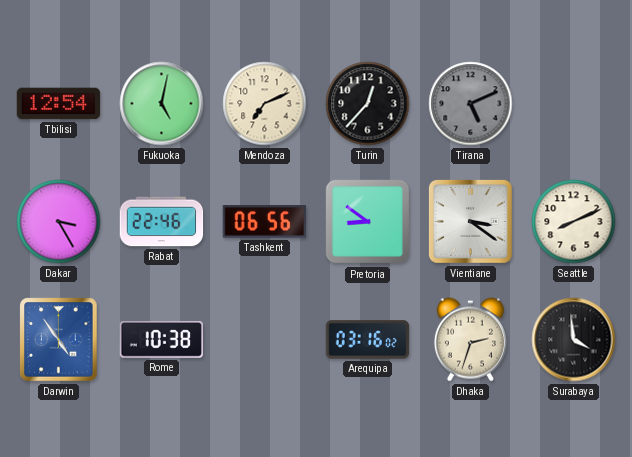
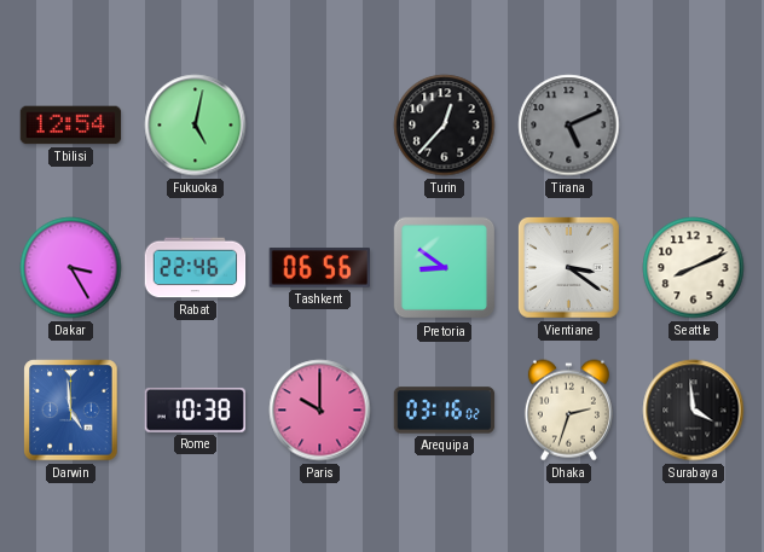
Mendoza: 7:11 -> none
Darwin: 4:54 -> 4:59
Paris: none -> 10:00
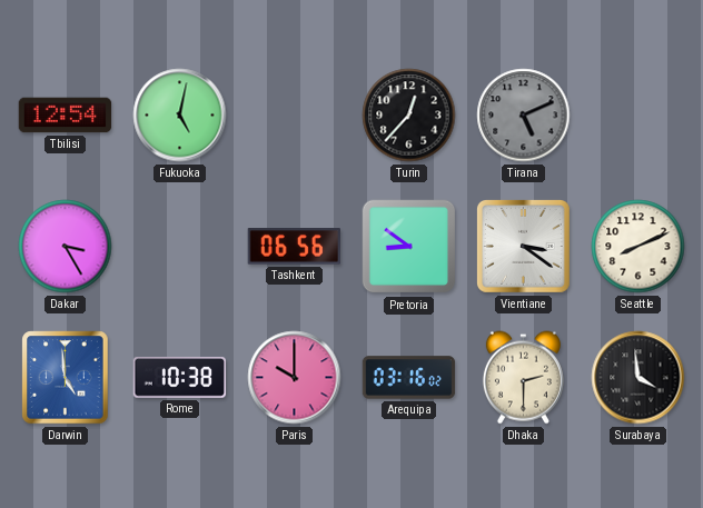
Rabat: 22:46 -> none
Dhaka: 2:33 -> 2:30
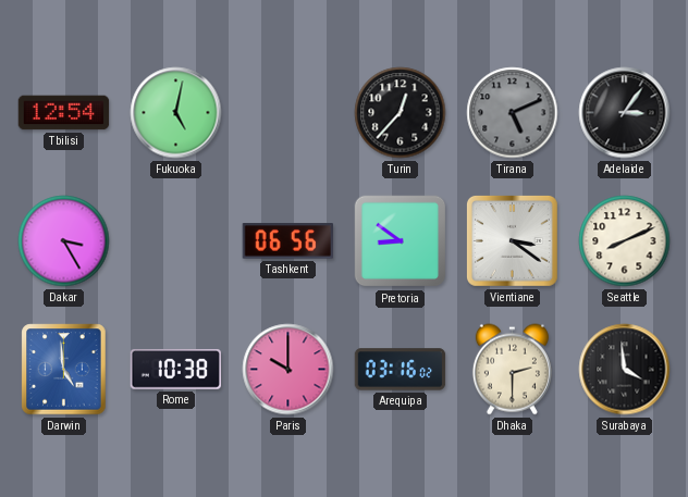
Adelaide: none -> 3:06
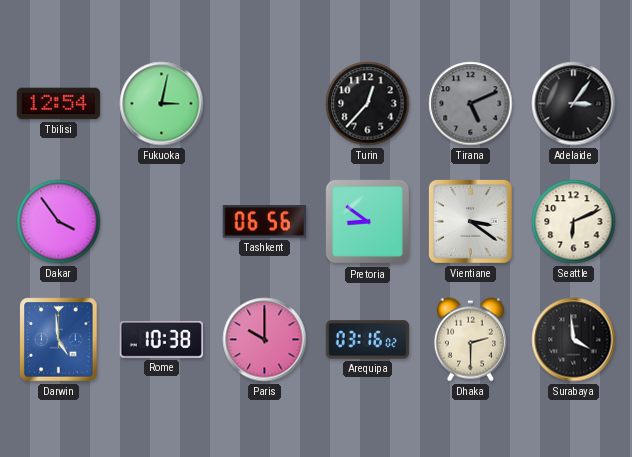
Fukuoka: 5:02 -> 3:02
Dakar: 3:25 -> 3:54
Seattle: 8:11 -> 6:11
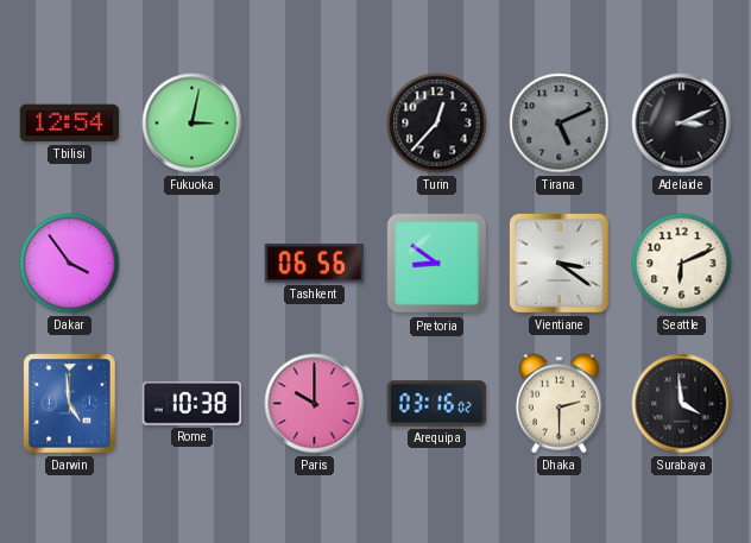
Adelaide: 3:06 -> 3:11
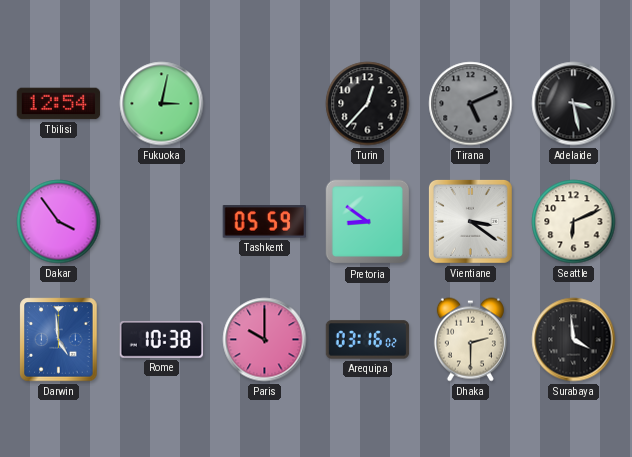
Adelaide: 3:11 -> 3:28
Tashkent: 06:56 -> 05:59
